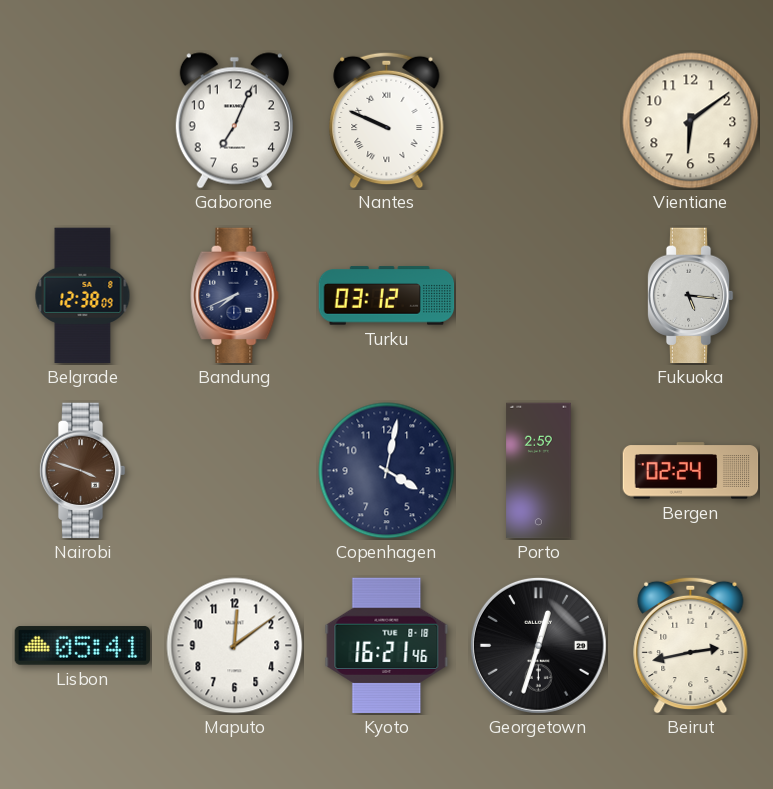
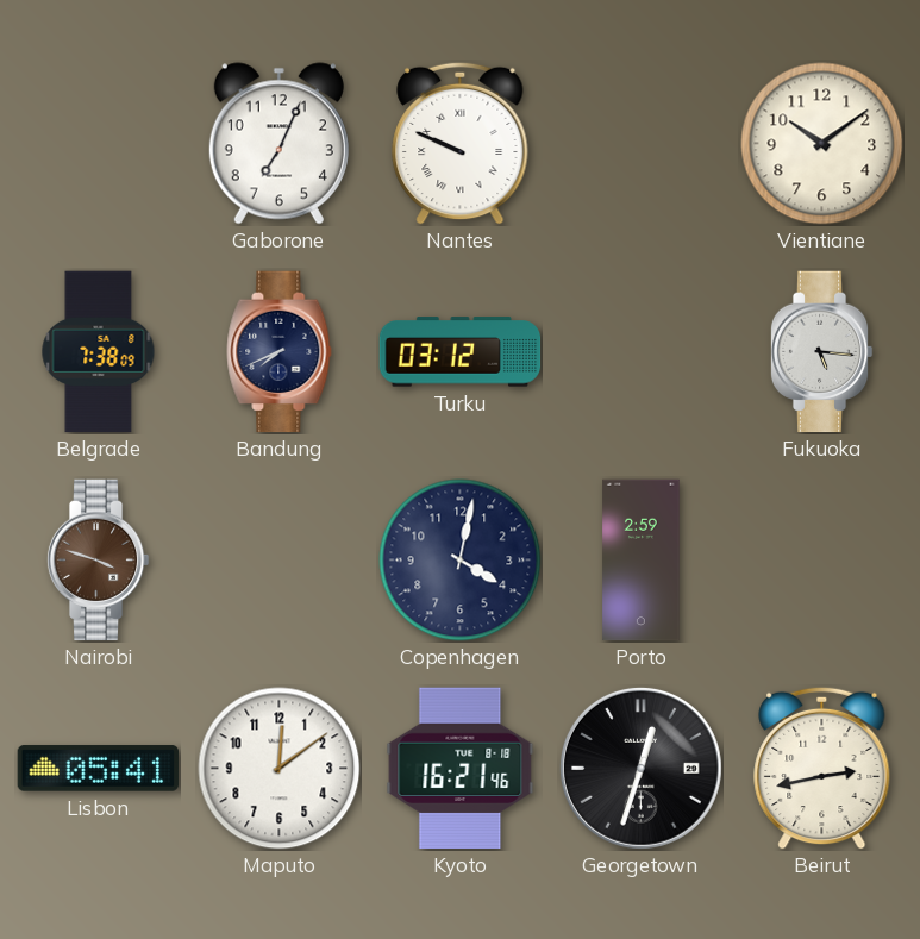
Vientiane: 6:09 -> 10:09
Belgrade: 12:38 -> 7:38
Bergen: 02:24 -> none
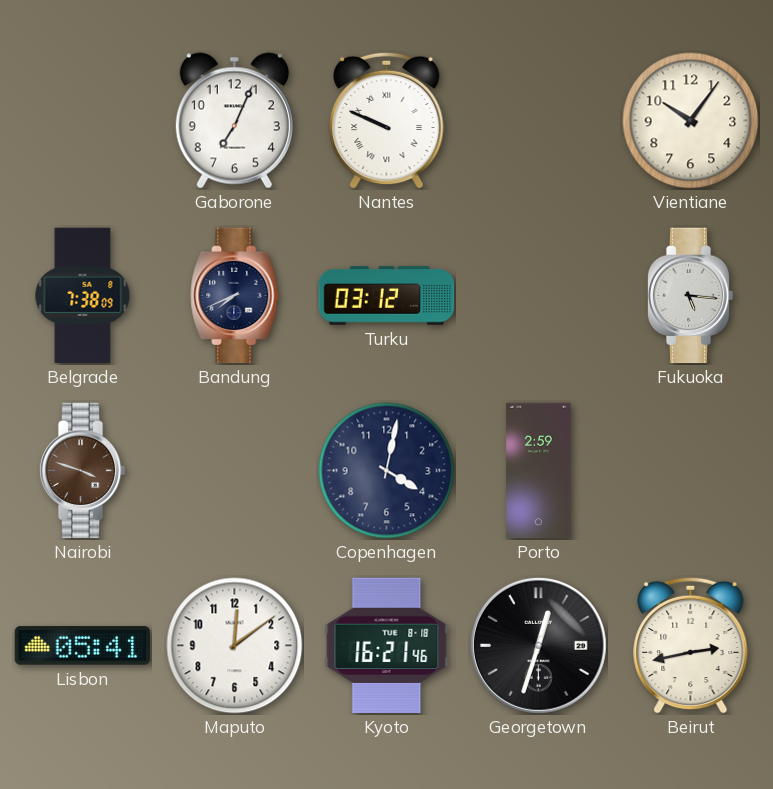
Vientiane: 10:09 -> 10:06
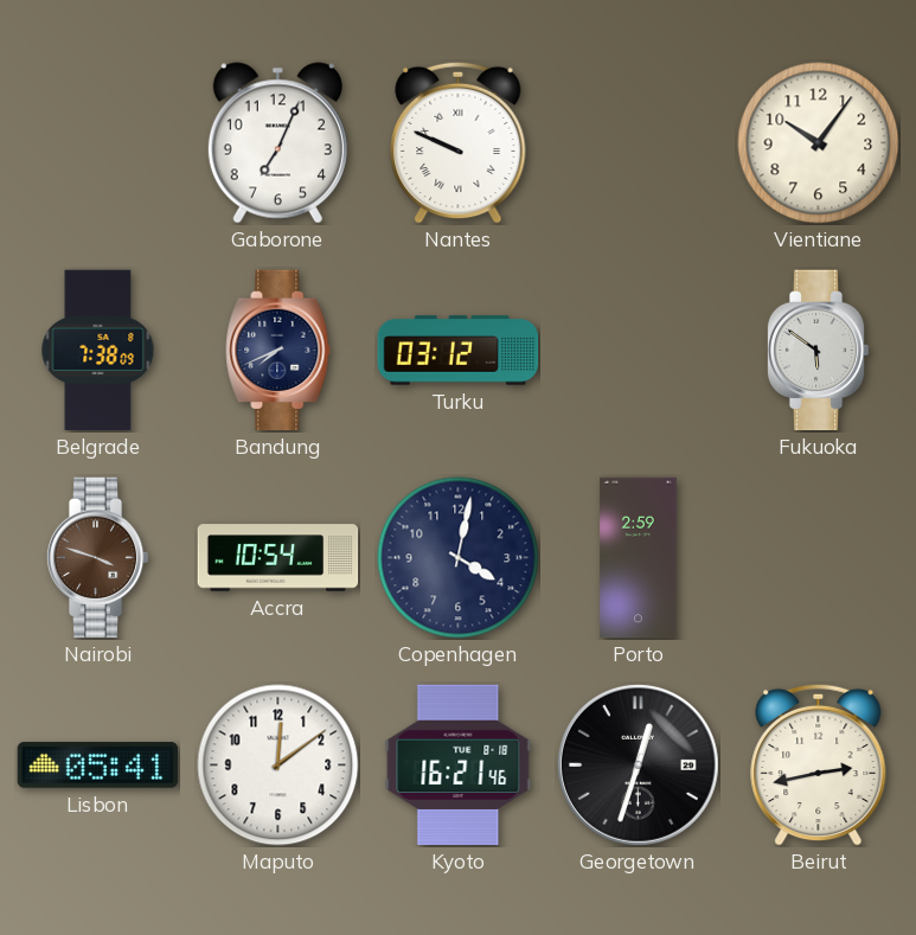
Fukuoka: 5:16 -> 5:51
Accra: none -> 10:54
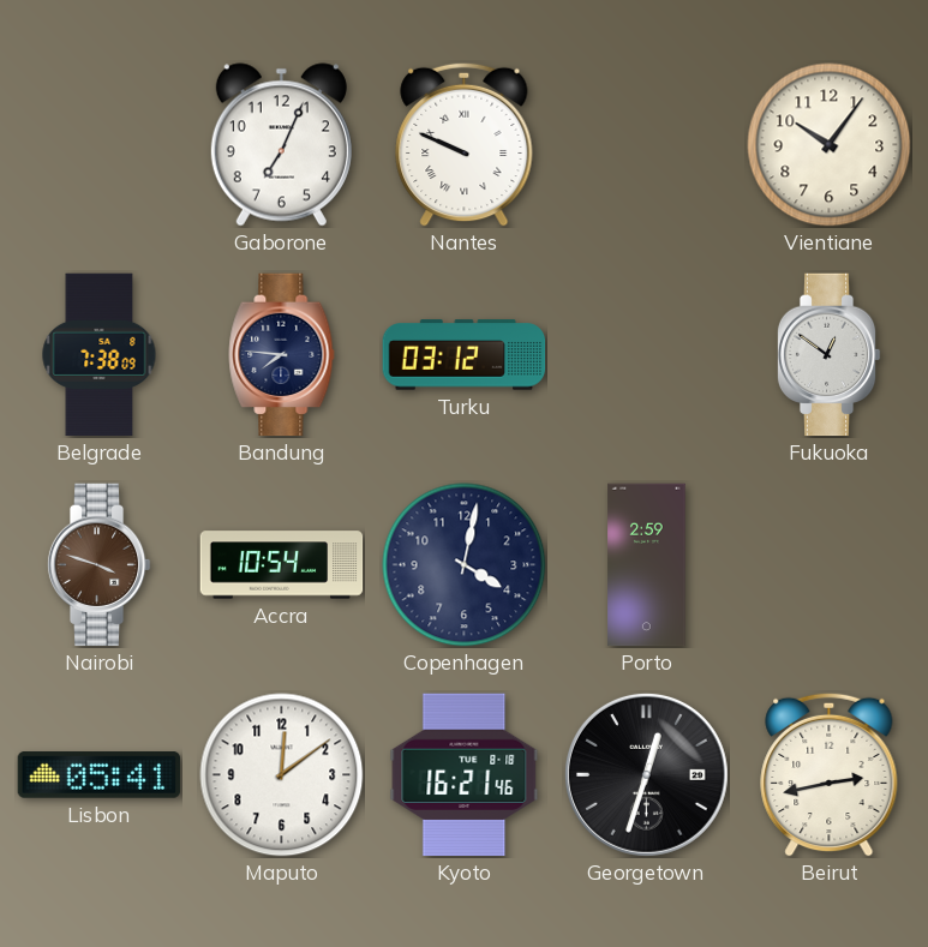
Bandung: 7:41 -> 7:46
Fukuoka: 5:51 -> 12:51
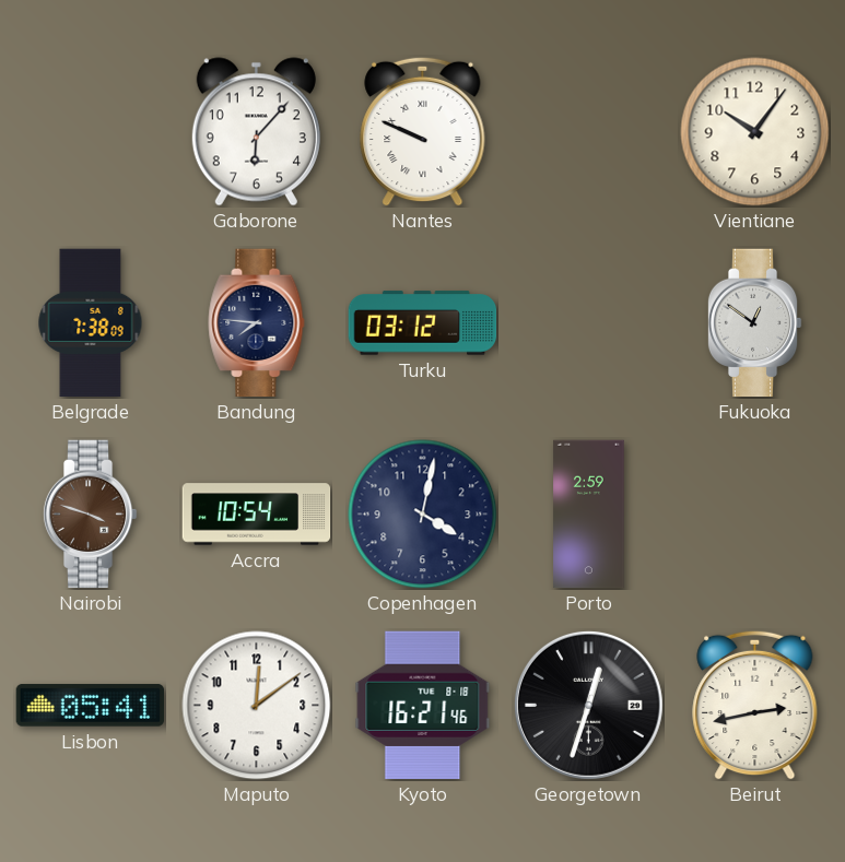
Gaborone: 7:04 -> 6:07
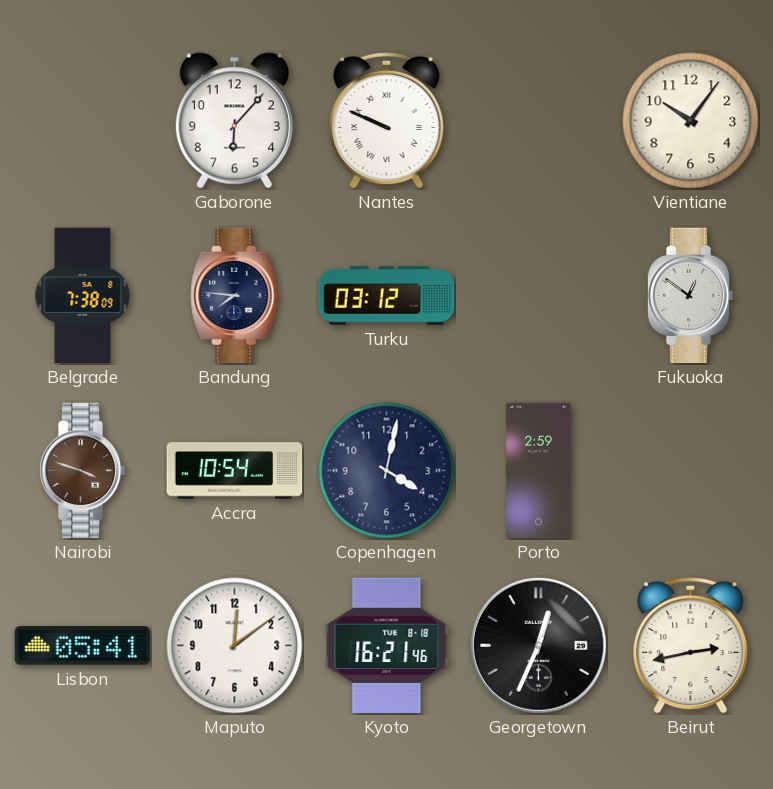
Georgetown: 12:33 -> 12:34
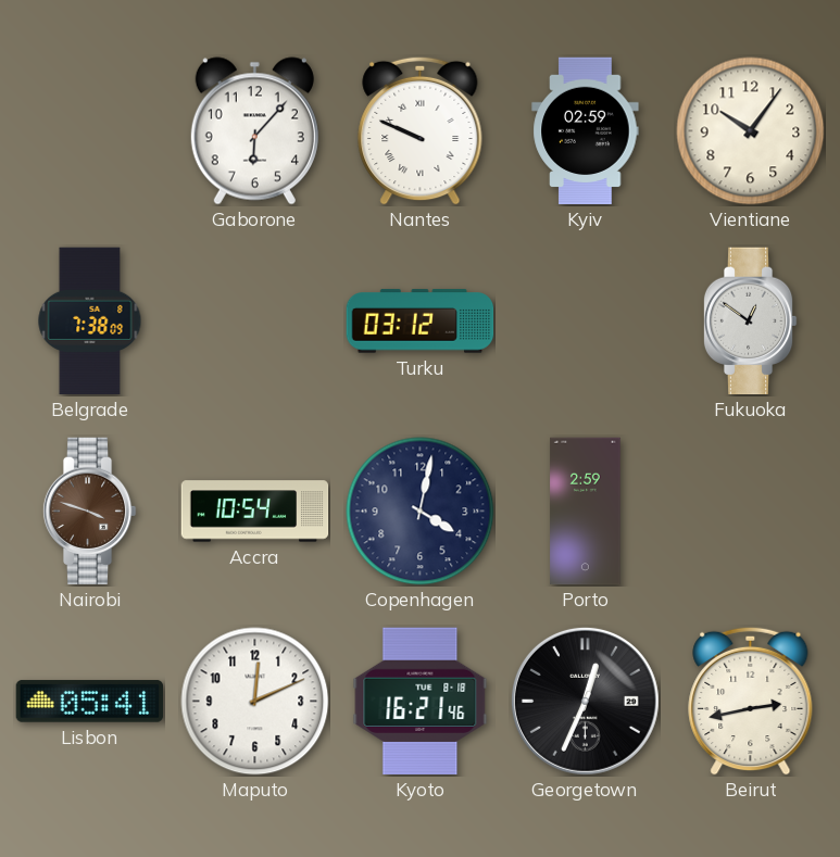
Kyiv: none -> 02:59
Bandung: 7:46 -> none
Maputo: 12:09 -> 12:11
